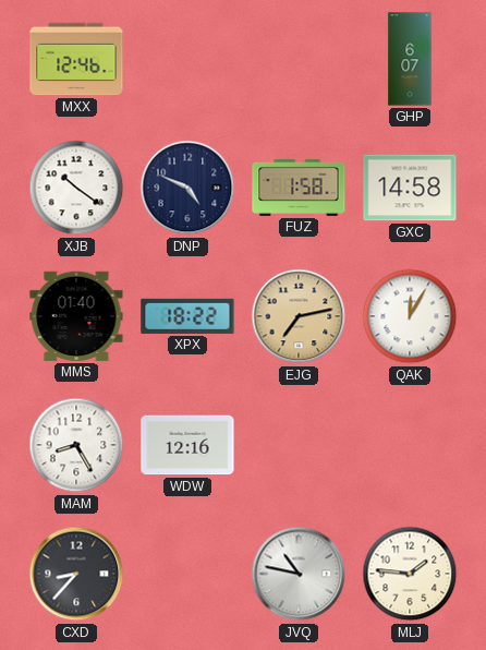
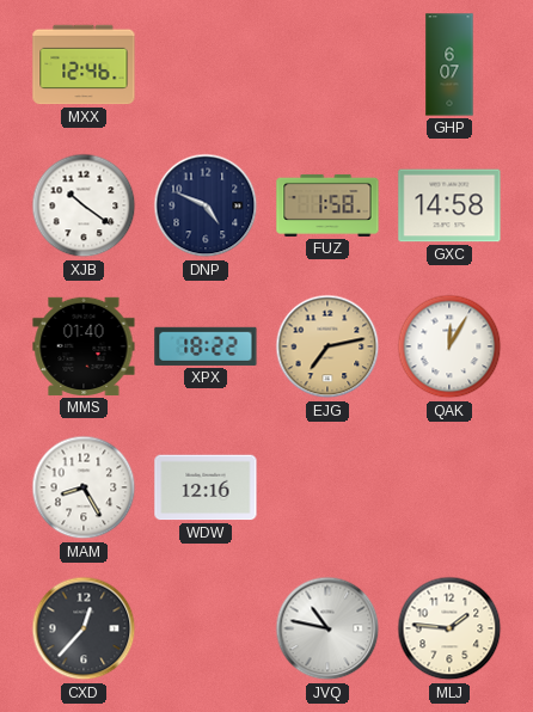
CXD: 8:37 -> 12:37
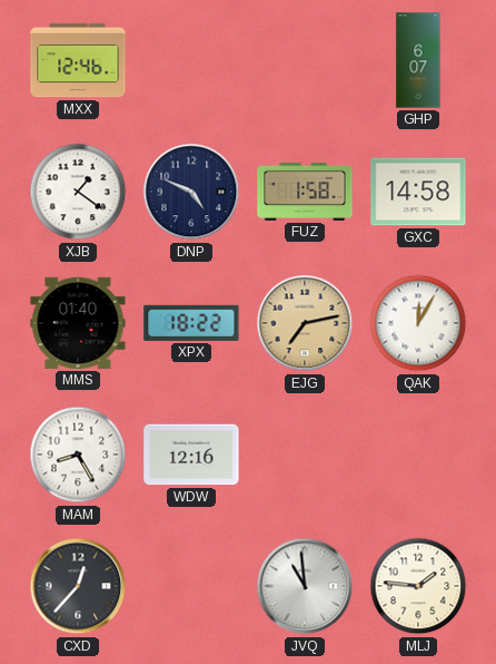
XJB: 10:21 -> 1:21
JVQ: 10:47 -> 10:59
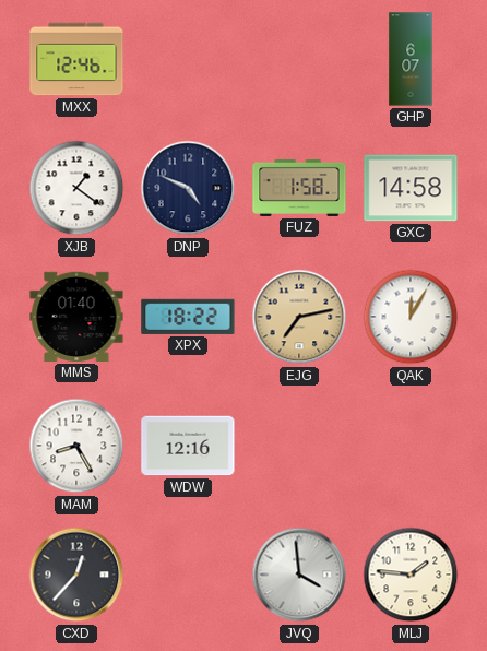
JVQ: 10:59 -> 3:59
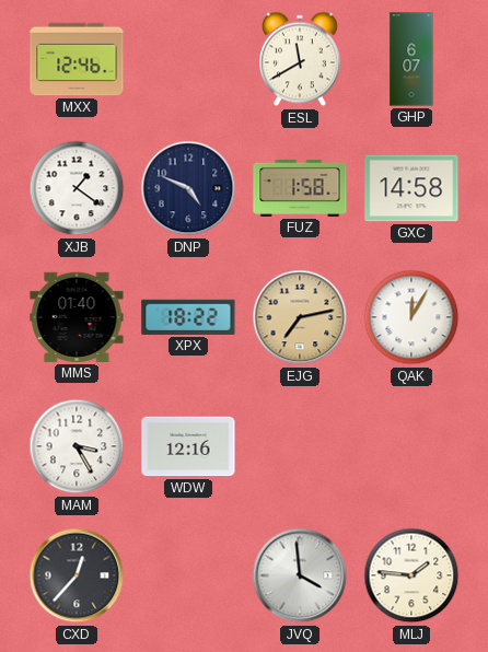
ESL: none -> 11:40
MAM: 8:25 -> 3:25
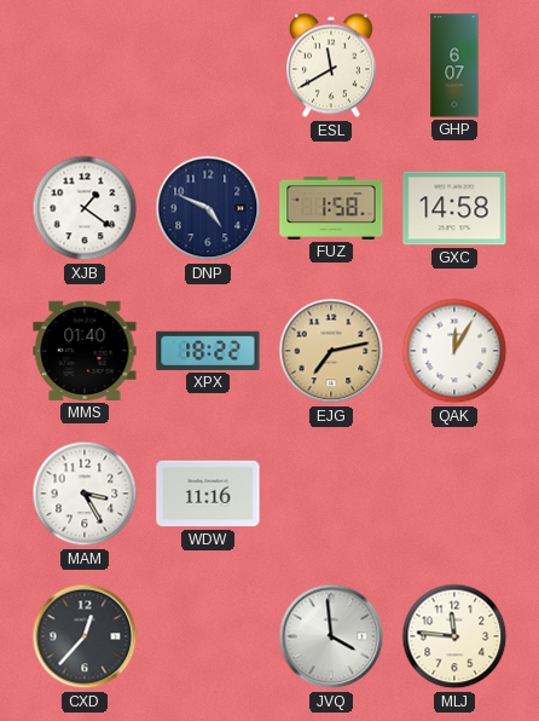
MXX: 12:46 -> none
WDW: 12:16 -> 11:16
MLJ: 1:46 -> 11:46
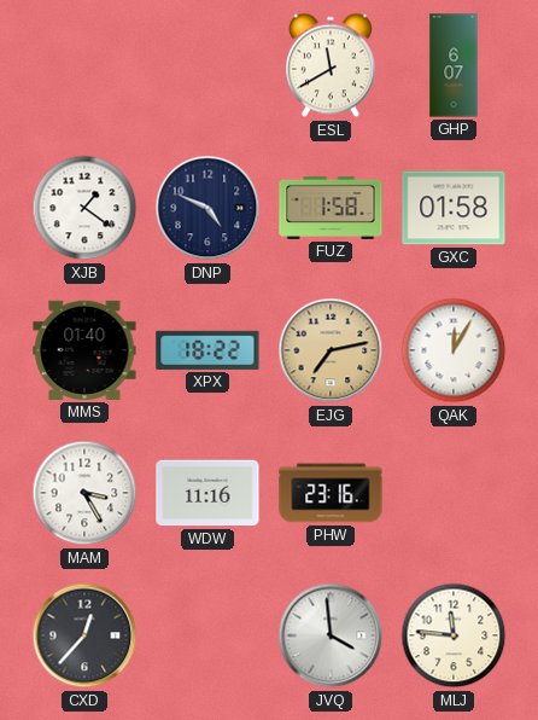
GXC: 14:58 -> 01:58
PHW: none -> 23:16
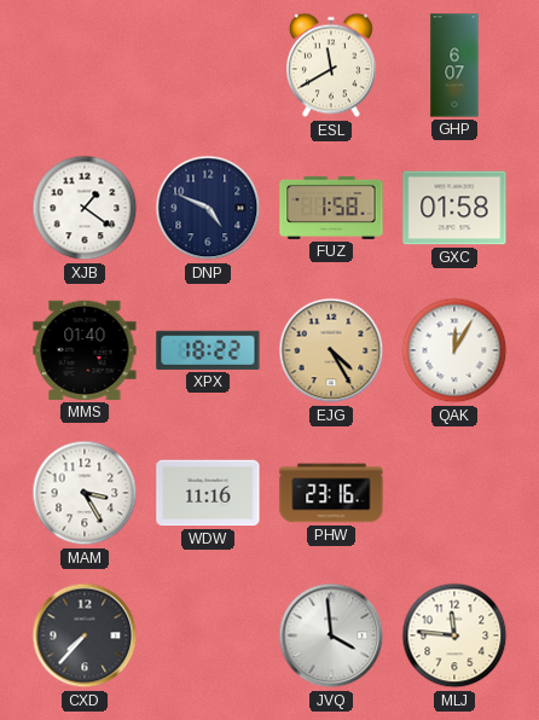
EJG: 7:13 -> 4:25
CXD: 12:37 -> 7:37
